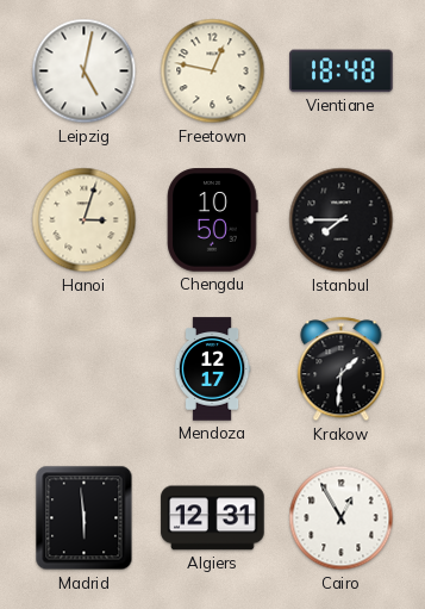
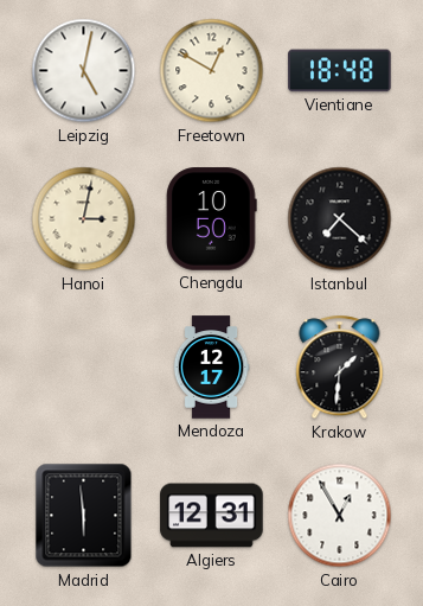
Freetown: 12:47 -> 12:50
Hanoi: 3:03 -> 3:02
Istanbul: 7:45 -> 7:22
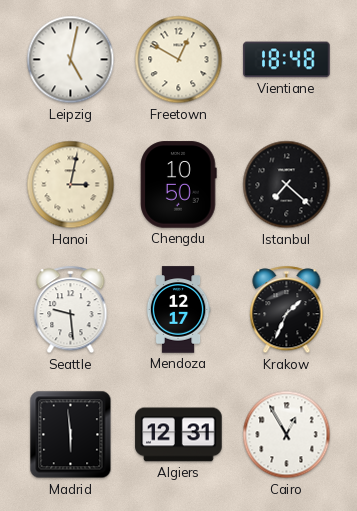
Seattle: none -> 9:29
Krakow: 1:31 -> 1:34
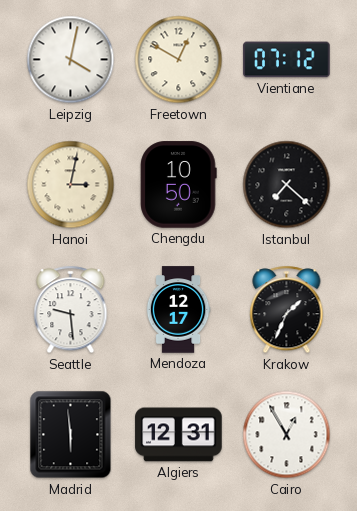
Leipzig: 5:02 -> 4:02
Vientiane: 18:48 -> 07:12
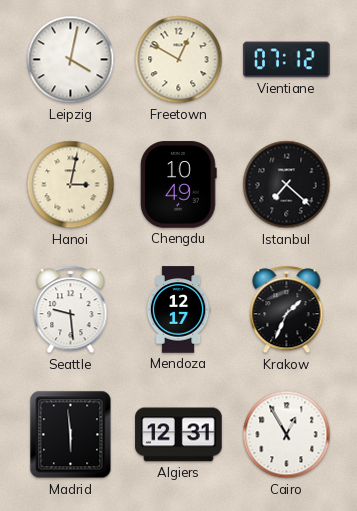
Chengdu: 10:50 -> 10:49
